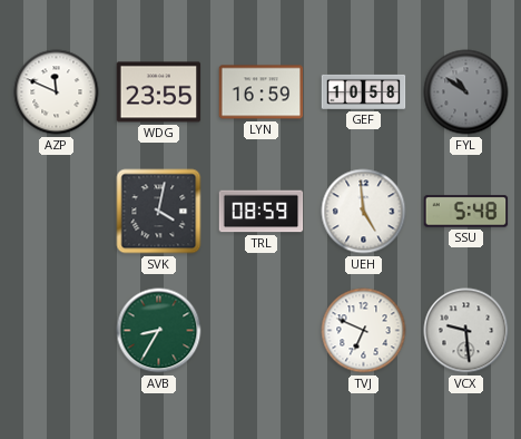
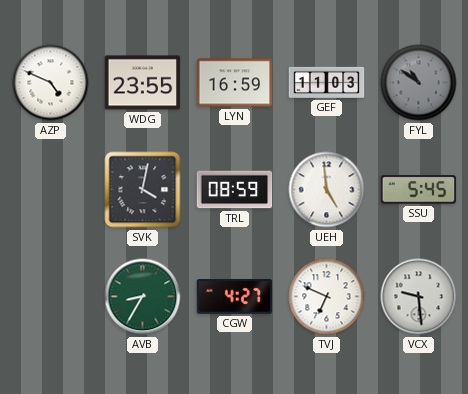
AZP: 11:49 -> 4:49
GEF: 10:58 -> 11:03
SSU: 5:48 -> 5:45
CGW: none -> 4:27
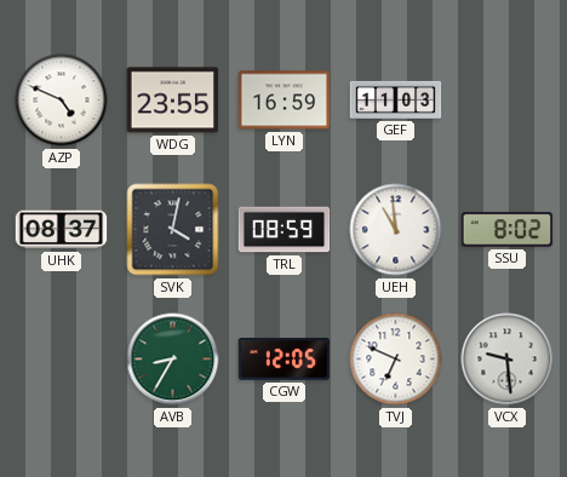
FYL: 10:51 -> none
UHK: none -> 08:37
UEH: 4:59 -> 10:59
SSU: 5:45 -> 8:02
CGW: 4:27 -> 12:05
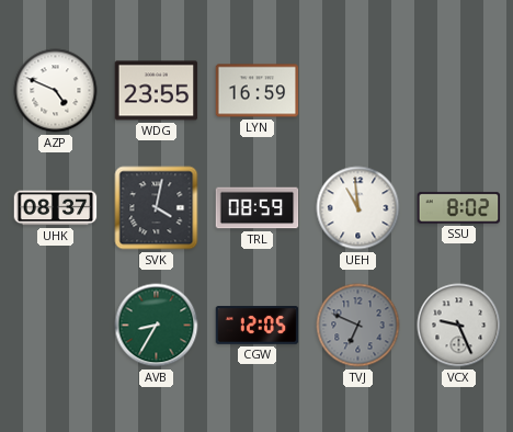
GEF: 11:03 -> none
TVJ dial: white -> grey
VCX: 9:29 -> 9:26
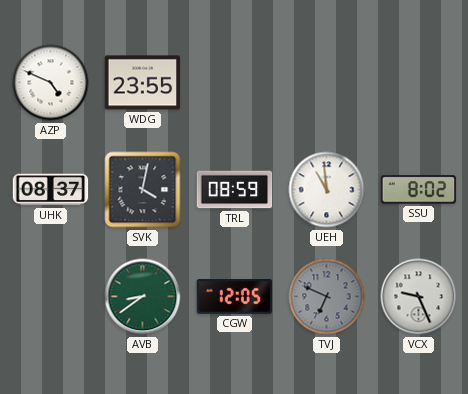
LYN: 16:59 -> none
AVB: 8:35 -> 8:39
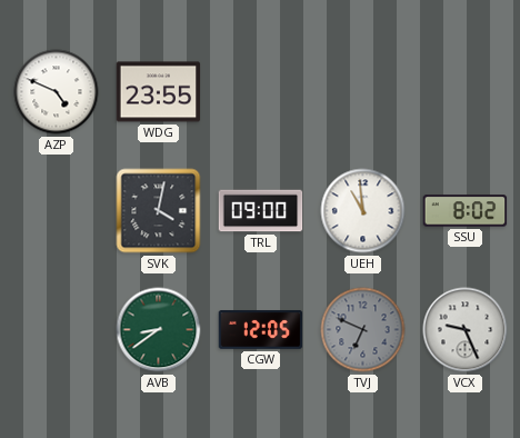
UHK: 08:37 -> none
TRL: 08:59 -> 09:00
